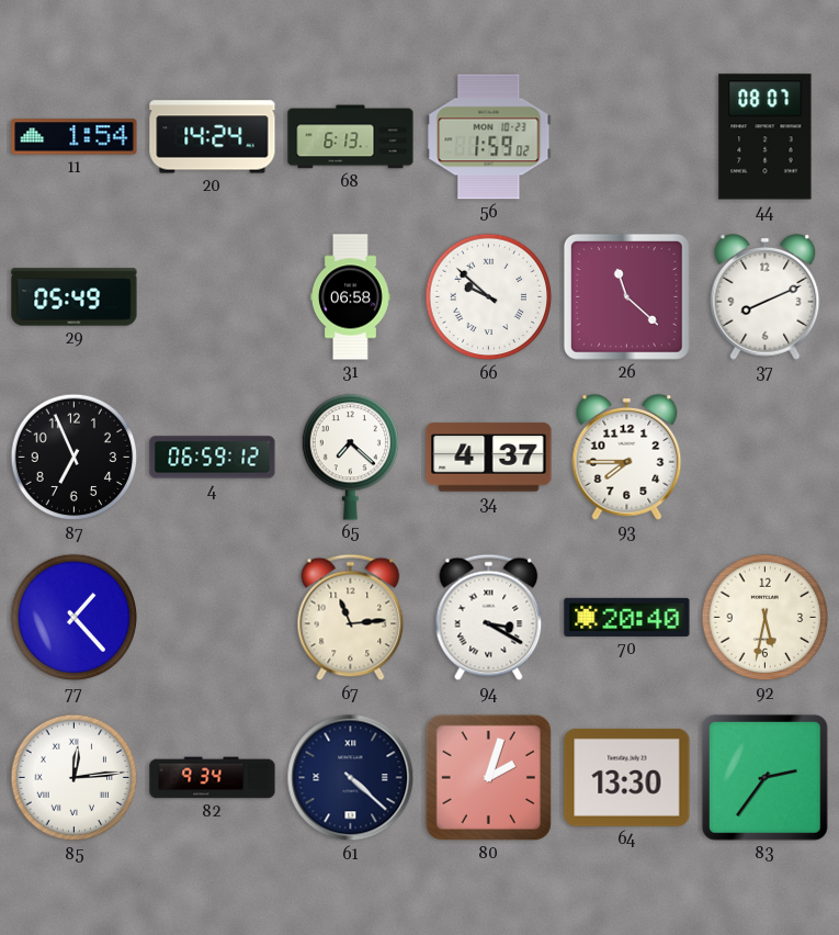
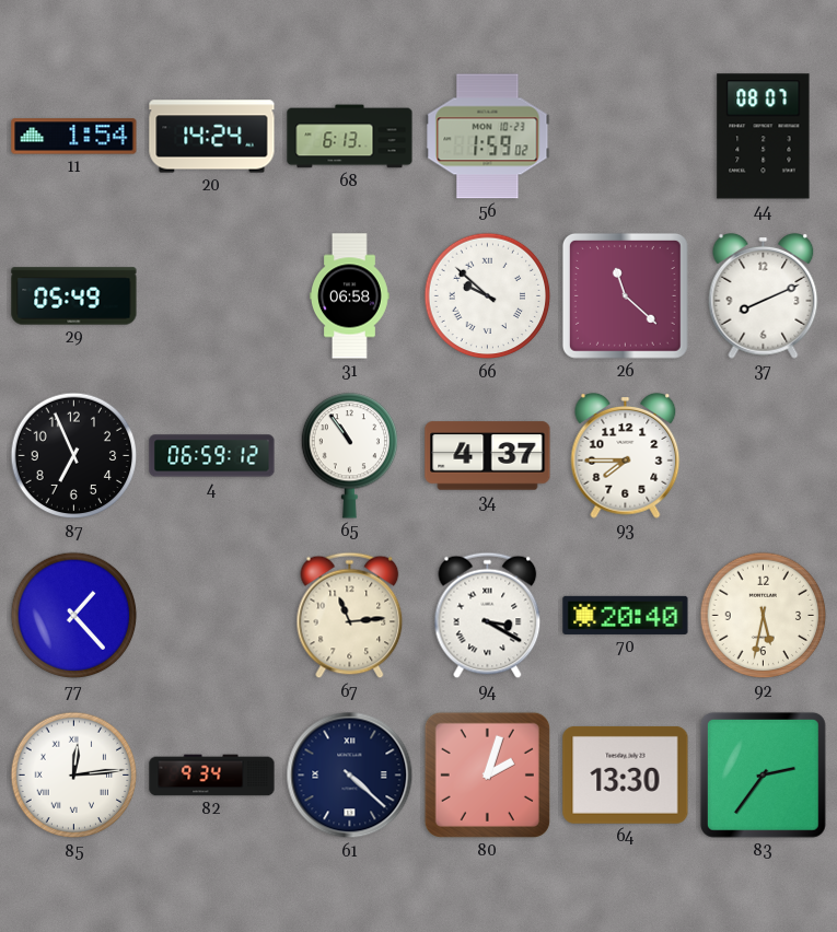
65: 7:22 -> 10:54
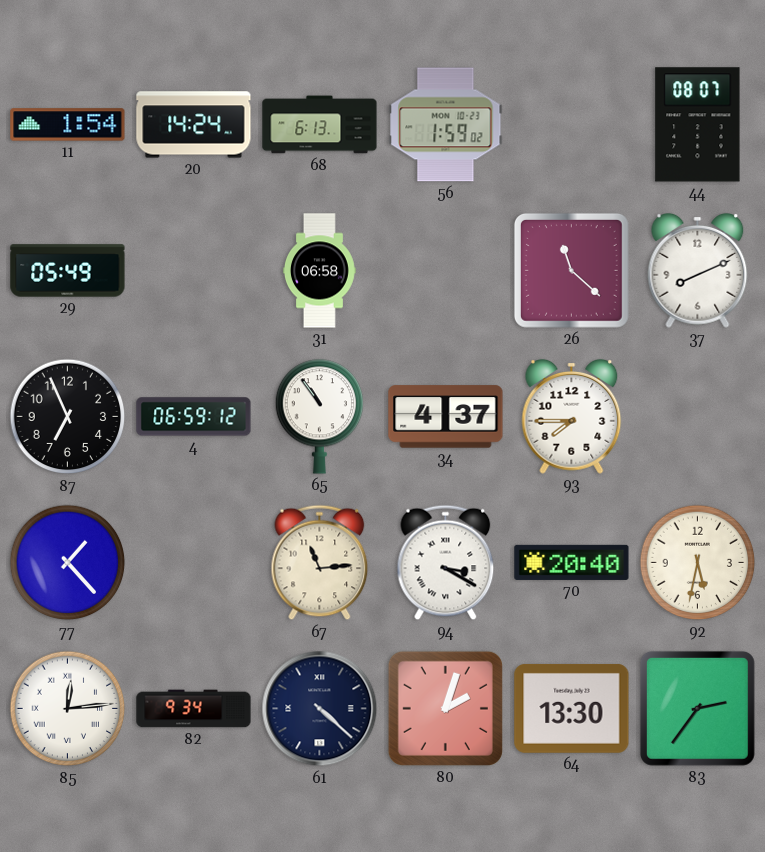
66: 9:52 -> none
